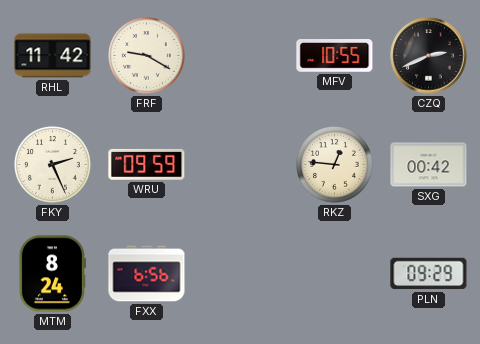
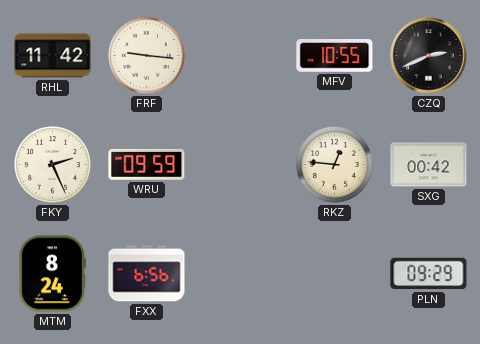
FRF: 9:20 -> 9:16
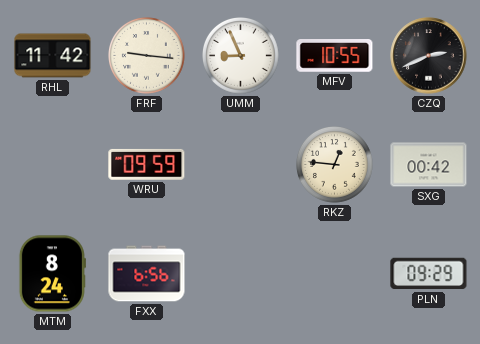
UMM: none -> 8:56
FKY: 2:26 -> none
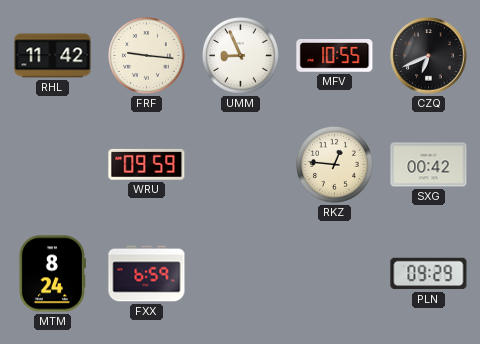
CZQ: 2:41 -> 6:41
FXX: 6:56 -> 6:59
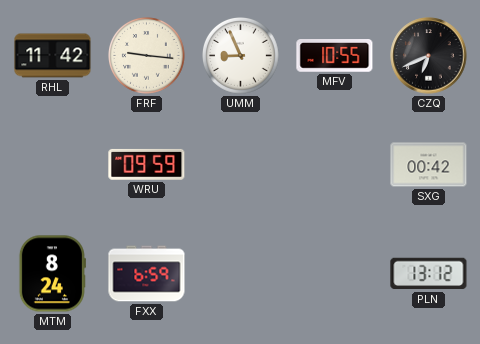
RKZ: 12:46 -> none
PLN: 09:29 -> 13:12
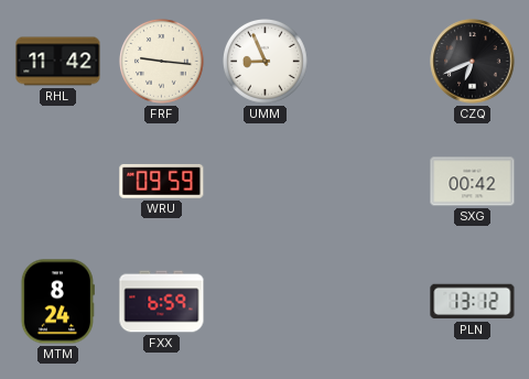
MFV: 10:55 -> none
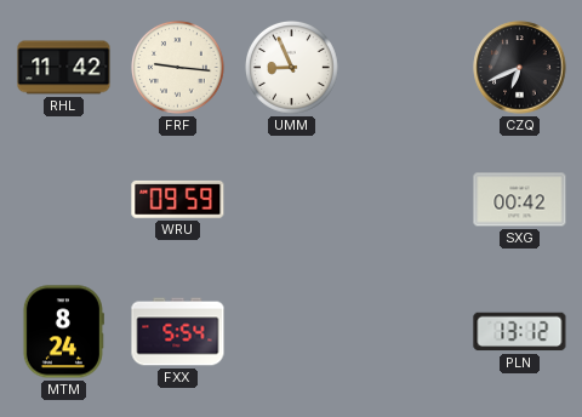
FXX: 6:59 -> 5:54
